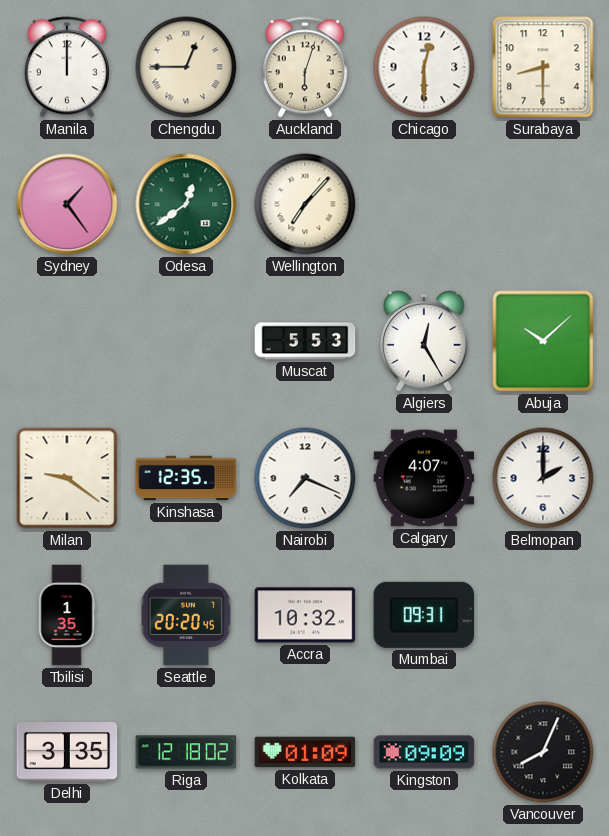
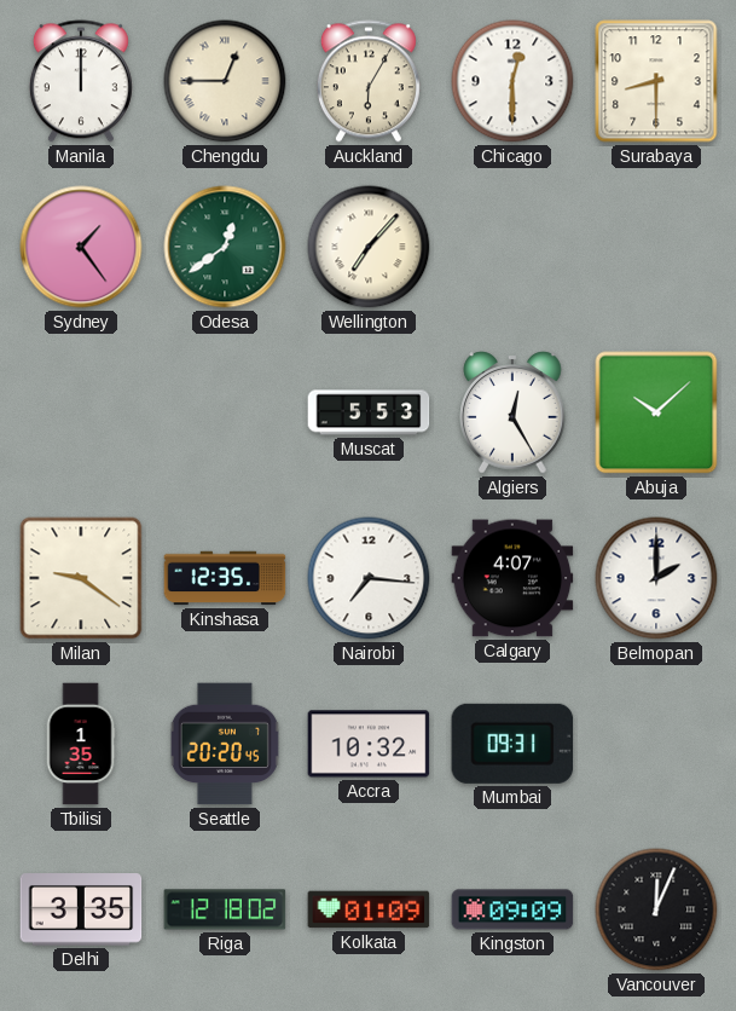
Auckland: 6:03 -> 6:05
Nairobi: 7:19 -> 7:16
Vancouver: 8:04 -> 12:04
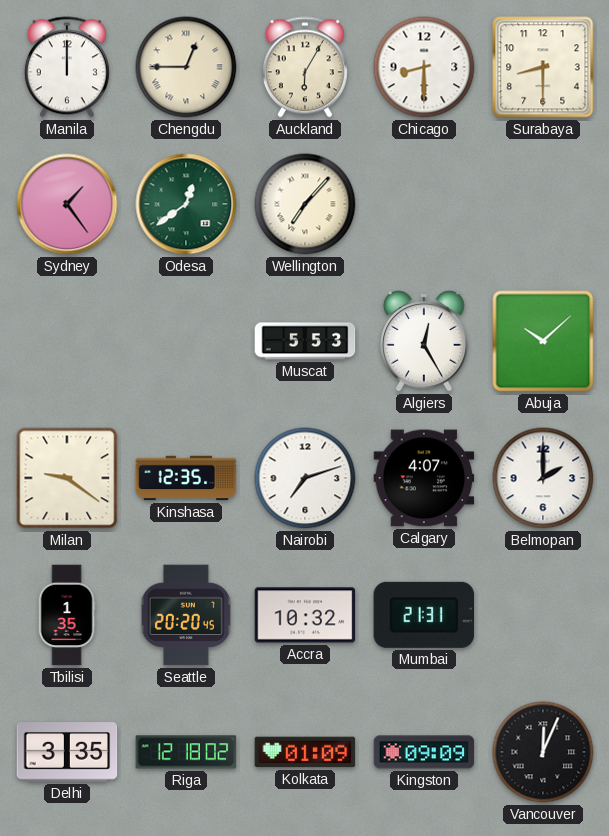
Chicago: 12:30 -> 8:30
Nairobi: 7:16 -> 7:12
Mumbai: 09:31 -> 21:31
